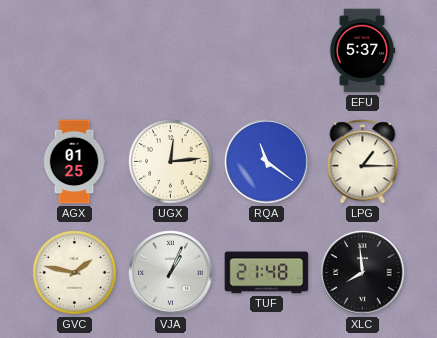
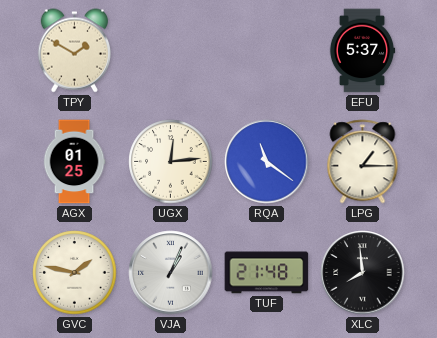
TPY: none -> 1:50
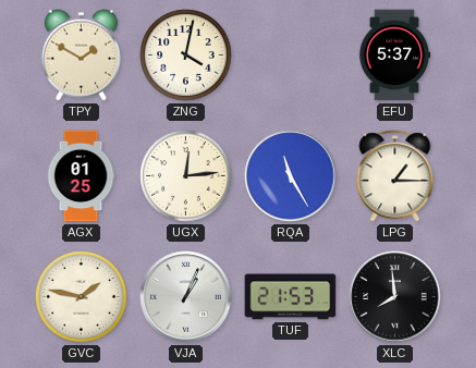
ZNG: none -> 4:02
RQA: 11:21 -> 11:25
TUF: 21:48 -> 21:53
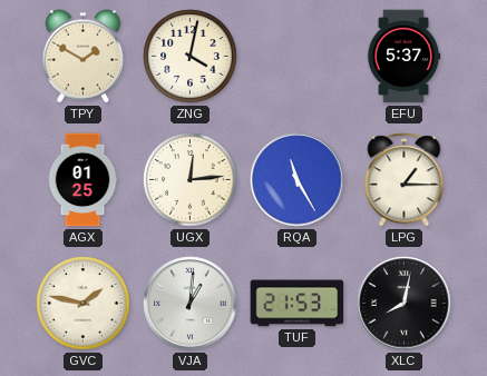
VJA: 1:04 -> 1:01
XLC: 7:59 -> 8:02
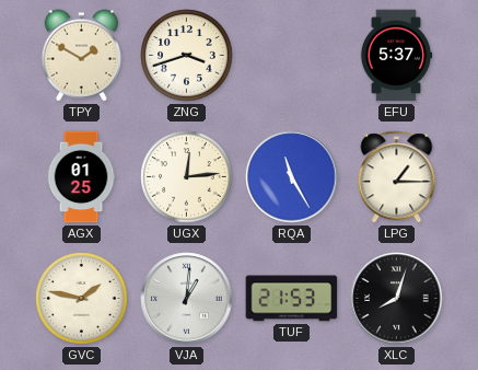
ZNG: 4:02 -> 3:42
XLC: 8:02 -> 8:03
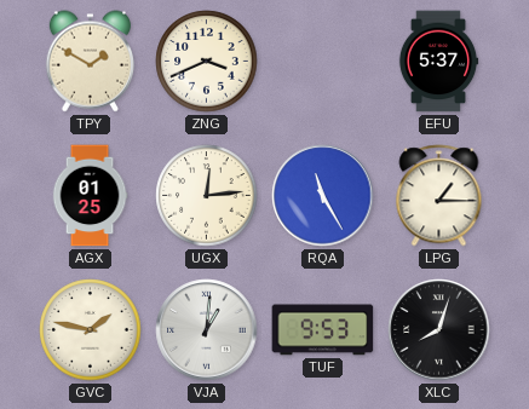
ZNG: 3:42 -> 3:41
TUF: 21:53 -> 9:53
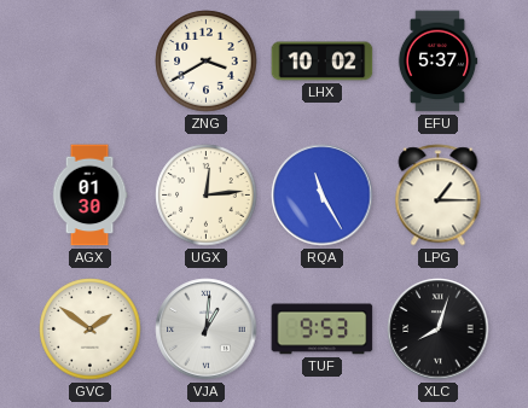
TPY: 1:50 -> none
ZNG: 3:41 -> 3:40
LHX: none -> 10:02
AGX: 01:25 -> 01:30
GVC: 1:47 -> 1:51
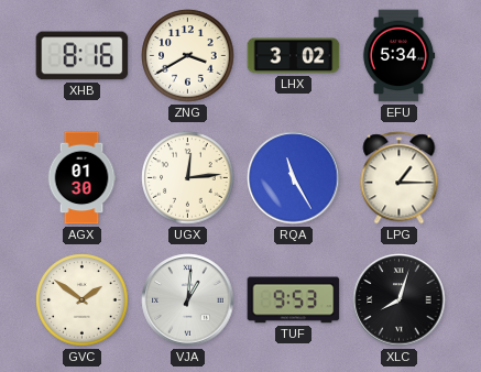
XHB: none -> 8:16
LHX: 10:02 -> 3:02
EFU: 5:37 -> 5:34
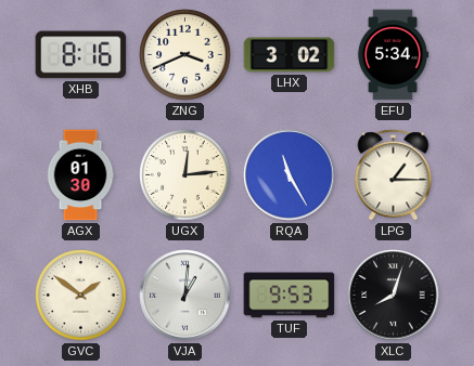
ZNG: 3:40 -> 3:41
